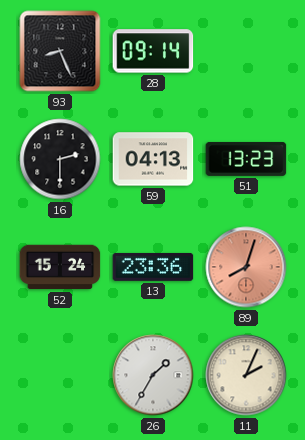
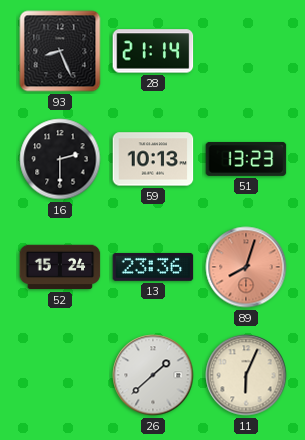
28: 09:14 -> 21:14
59: 04:13 -> 10:13
26: 1:35 -> 1:38
11: 2:04 -> 6:04
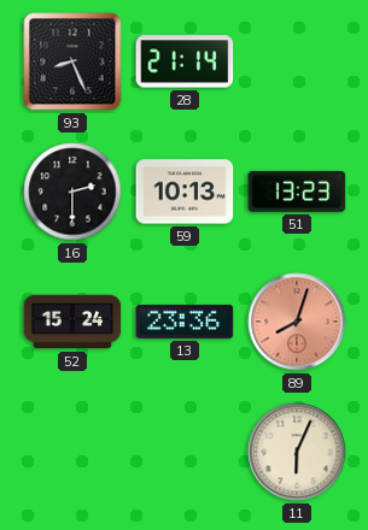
26: 1:38 -> none
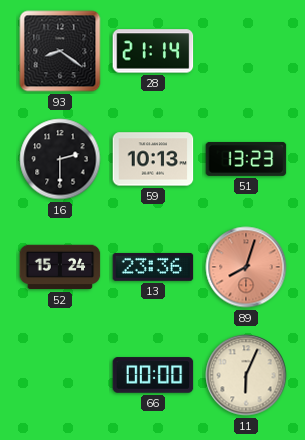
93: 8:26 -> 8:21
66: none -> 00:00
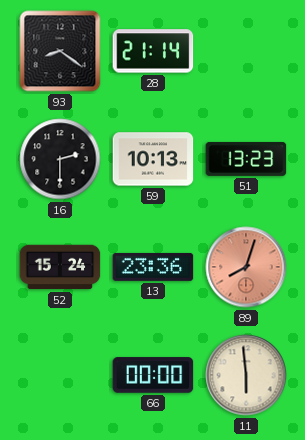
11: 6:04 -> 5:59
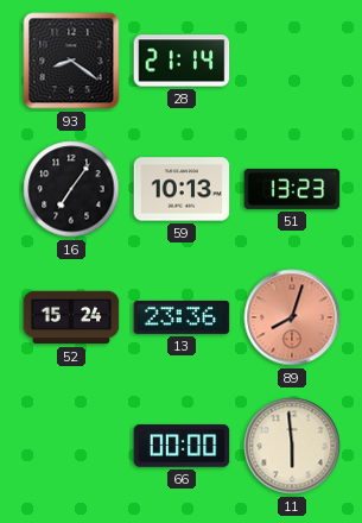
16: 2:30 -> 7:06
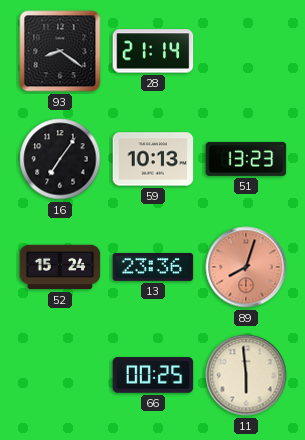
66: 00:00 -> 00:25
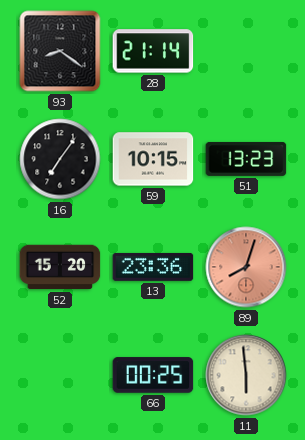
59: 10:13 -> 10:15
52: 15:24 -> 15:20
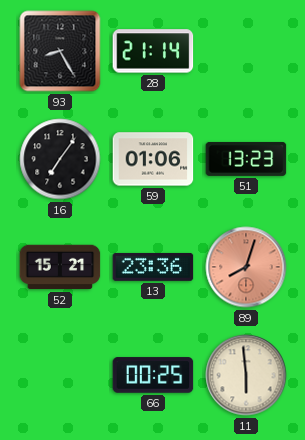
93: 8:21 -> 8:25
59: 10:15 -> 01:06
52: 15:20 -> 15:21
